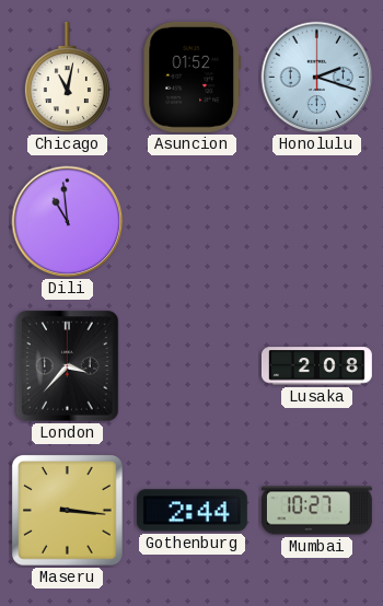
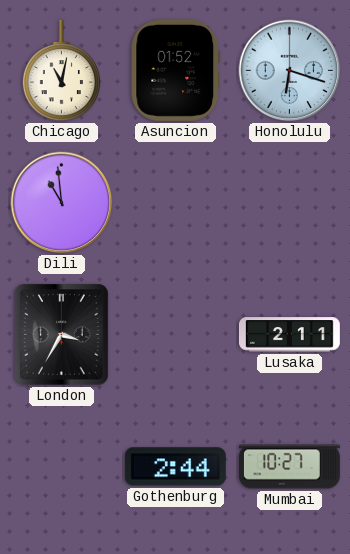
Honolulu: 2:18 -> 6:18
London: 3:37 -> 3:35
Lusaka: 2:08 -> 2:11
Maseru: 3:16 -> none
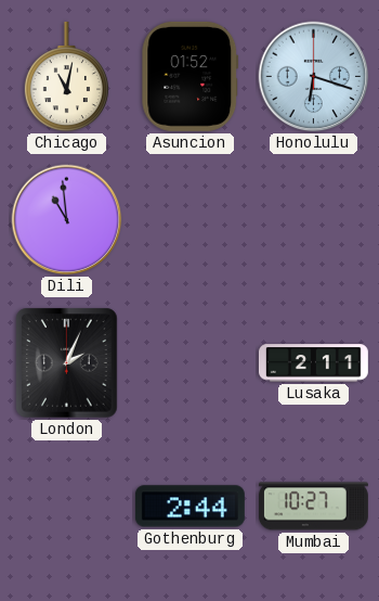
London: 3:35 -> 2:04
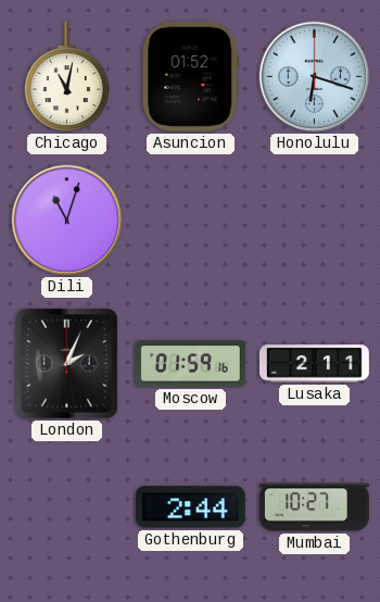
Dili: 10:59 -> 11:03
Moscow: none -> 01:59
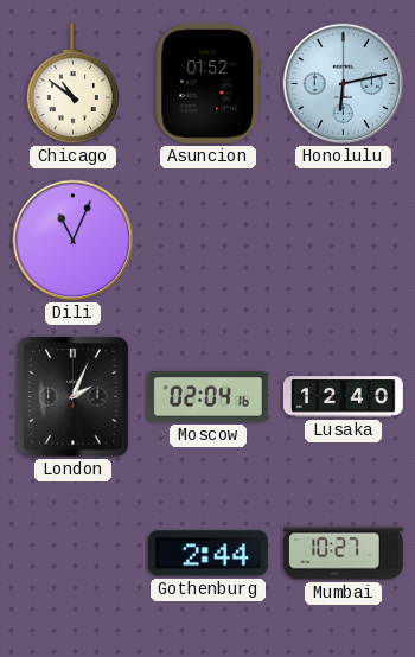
Chicago: 11:02 -> 10:51
Honolulu: 6:18 -> 6:13
Dili: 11:03 -> 11:04
Moscow: 01:59 -> 02:04
Lusaka: 2:11 -> 12:40
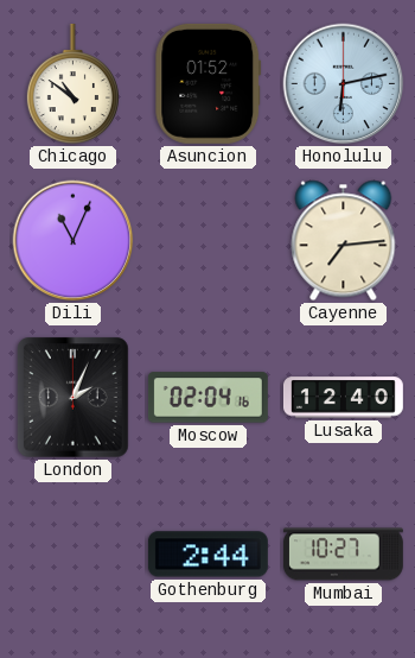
Cayenne: none -> 7:14
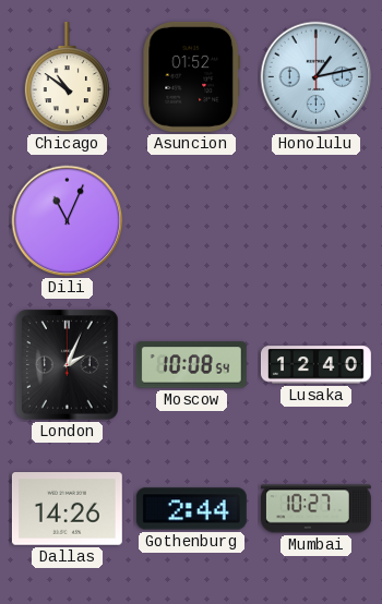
Honolulu: 6:13 -> 1:13
Cayenne: 7:14 -> none
Moscow: 02:04 -> 10:08
Dallas: none -> 14:26
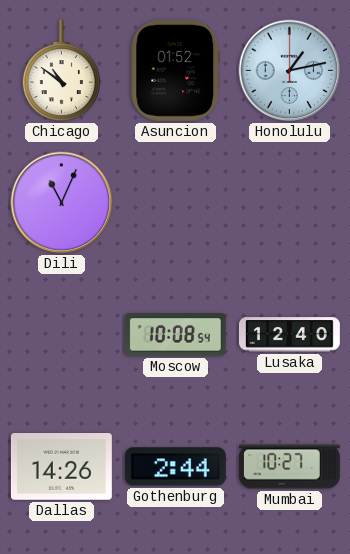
London: 2:04 -> none
